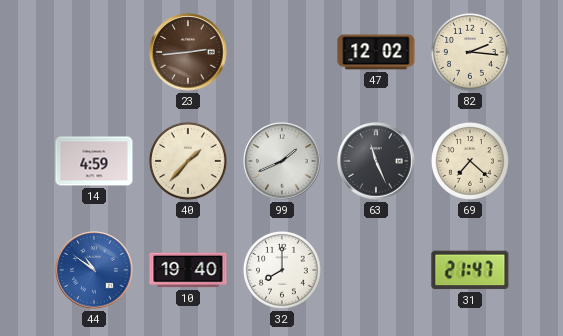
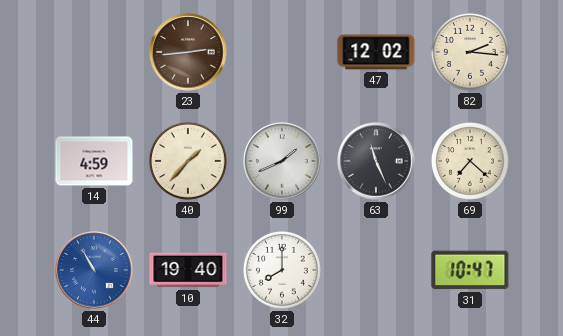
44: 10:51 -> 10:55
31: 21:47 -> 10:47
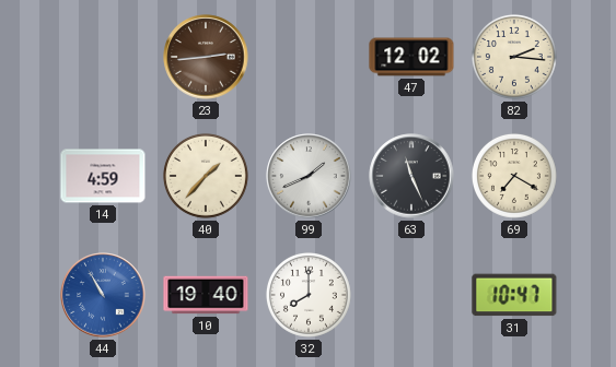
69: 7:22 -> 7:20
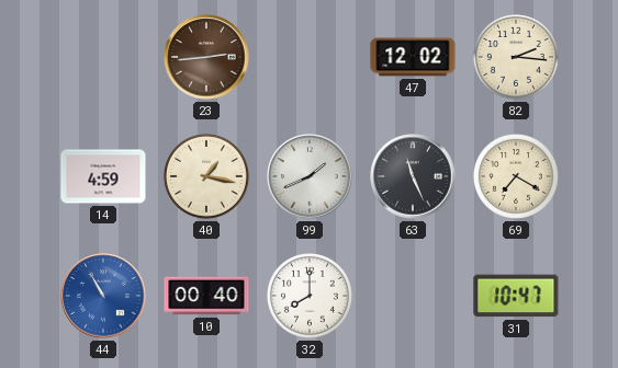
40: 1:37 -> 1:17
10: 19:40 -> 00:40
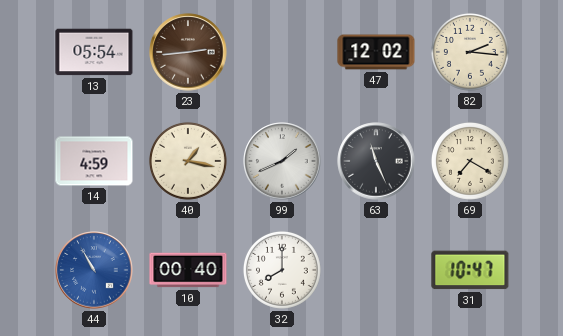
13: none -> 05:54
